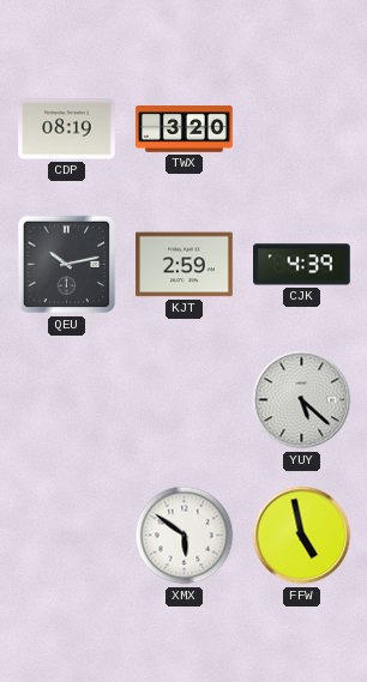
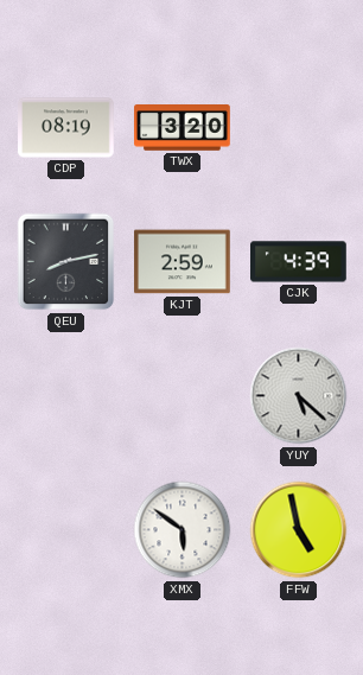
QEU: 10:13 -> 8:13
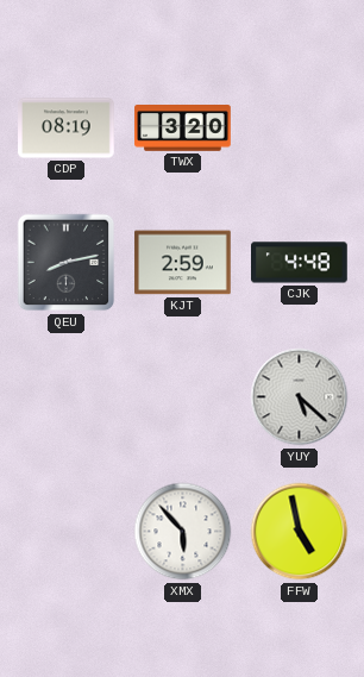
CJK: 4:39 -> 4:48
XMX: 5:51 -> 5:53
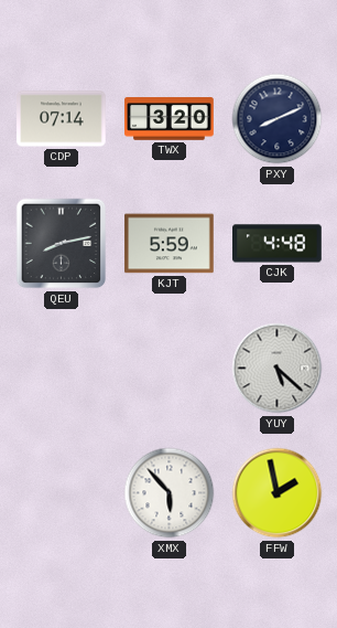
CDP: 08:19 -> 07:14
PXY: none -> 8:11
KJT: 2:59 -> 5:59
FFW: 4:58 -> 1:58
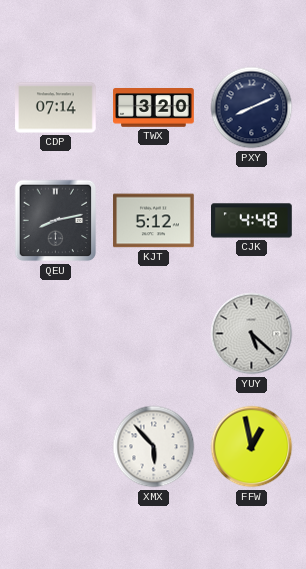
KJT: 5:59 -> 5:12
FFW: 1:58 -> 12:58
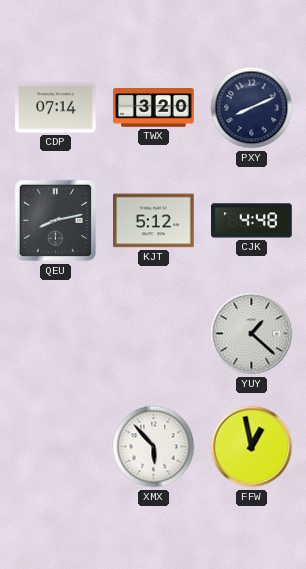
YUY: 5:22 -> 1:22
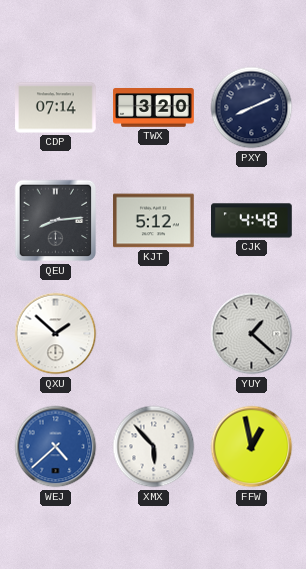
QEU: 8:13 -> 8:14
QXU: none -> 1:52
WEJ: none -> 4:38
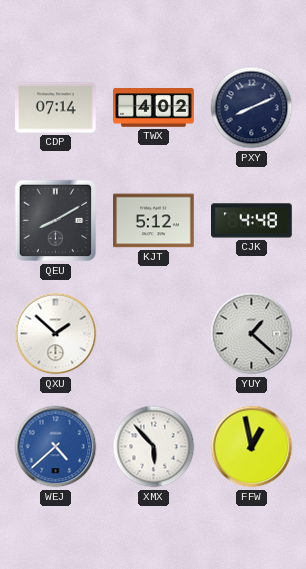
TWX: 3:20 -> 4:02
QEU: 8:14 -> 8:10
